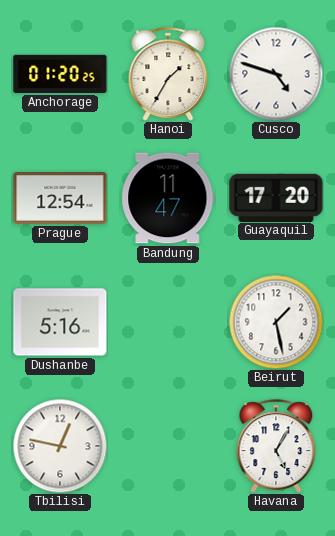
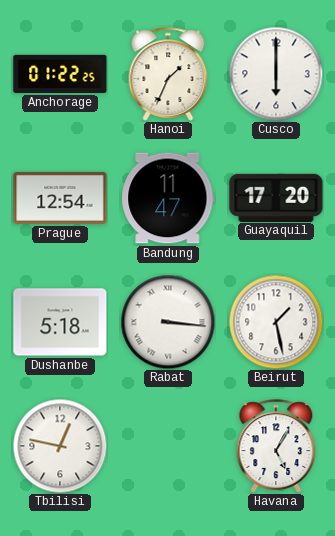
Anchorage: 01:20 -> 01:22
Hanoi: 1:35 -> 1:34
Cusco: 4:48 -> 6:00
Dushanbe: 5:16 -> 5:18
Rabat: none -> 3:16
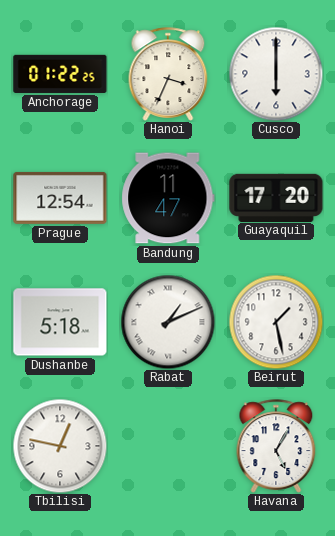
Hanoi: 1:34 -> 3:34
Rabat: 3:16 -> 1:11
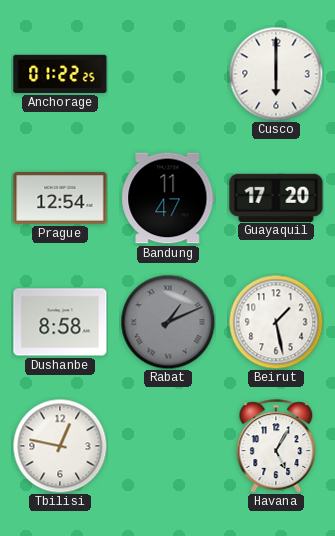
Hanoi: 3:34 -> none
Dushanbe: 5:18 -> 8:58
Rabat dial: white -> grey
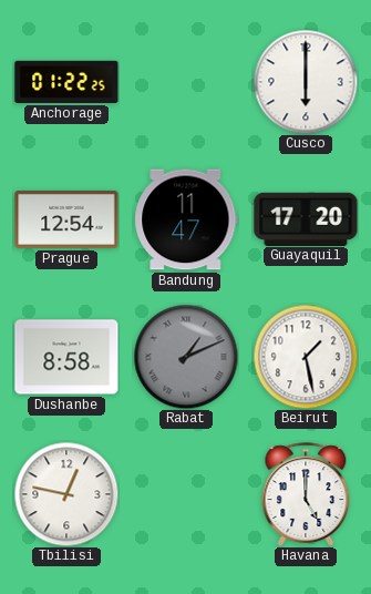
Havana: 5:05 -> 5:00
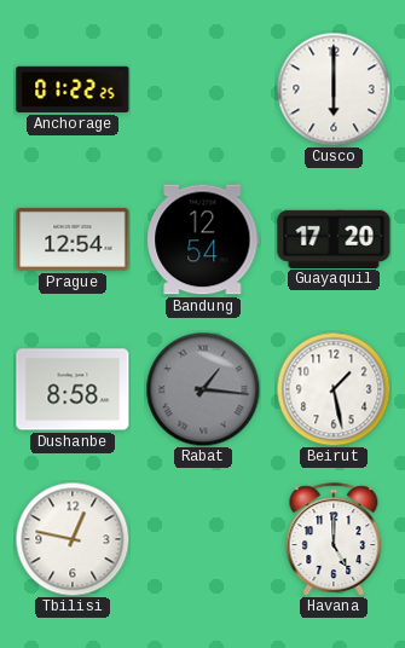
Bandung: 11:47 -> 12:54
Rabat: 1:11 -> 1:16
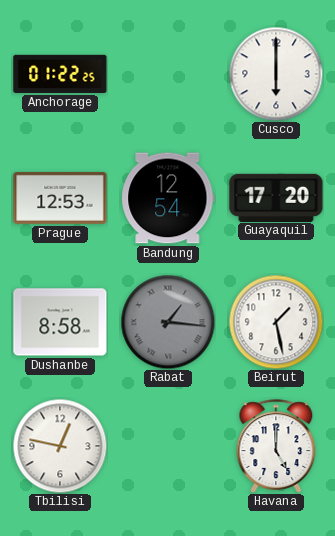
Prague: 12:54 -> 12:53
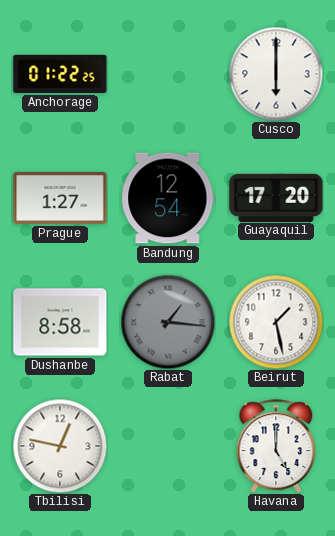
Prague: 12:53 -> 1:27
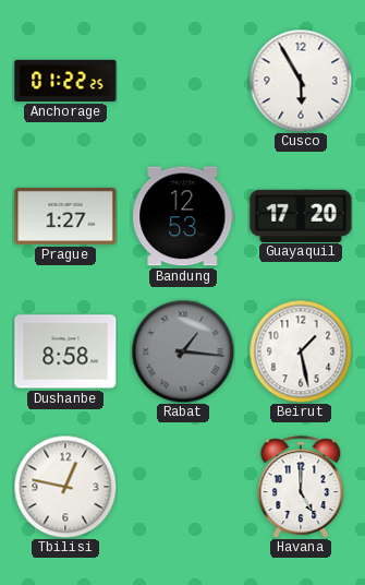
Cusco: 6:00 -> 5:55
Bandung: 12:54 -> 12:53
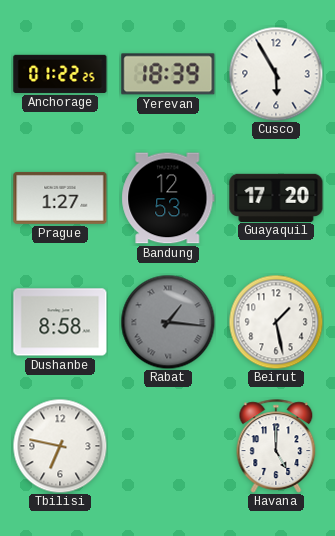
Yerevan: none -> 18:39
Tbilisi: 12:47 -> 6:47
